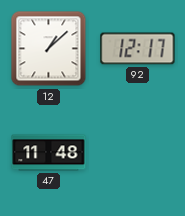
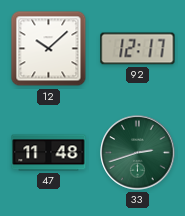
12: 1:08 -> 10:08
33: none -> 2:42
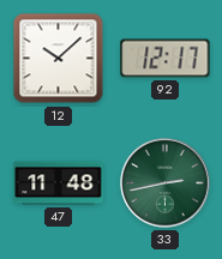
33: 2:42 -> 2:43
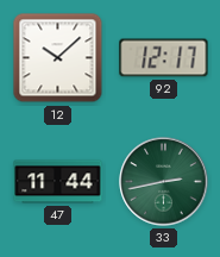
47: 11:48 -> 11:44
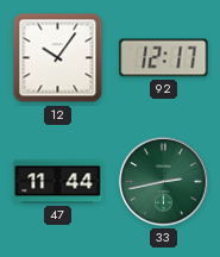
12: 10:08 -> 10:06
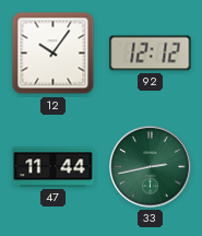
92: 12:17 -> 12:12
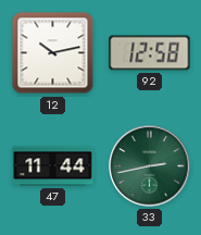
12: 10:06 -> 10:13
92: 12:12 -> 12:58
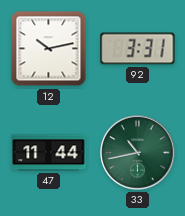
92: 12:58 -> 3:31
33: 2:43 -> 10:43
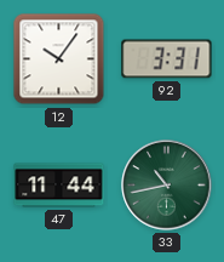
12: 10:13 -> 10:06
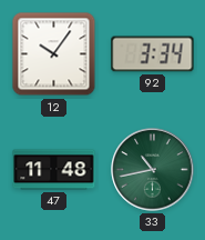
92: 3:31 -> 3:34
47: 11:44 -> 11:48
